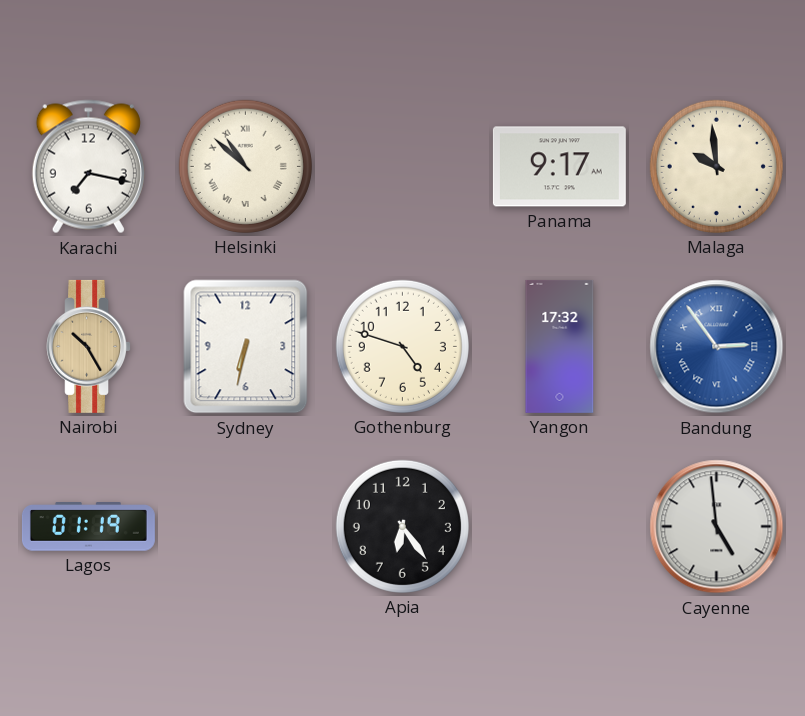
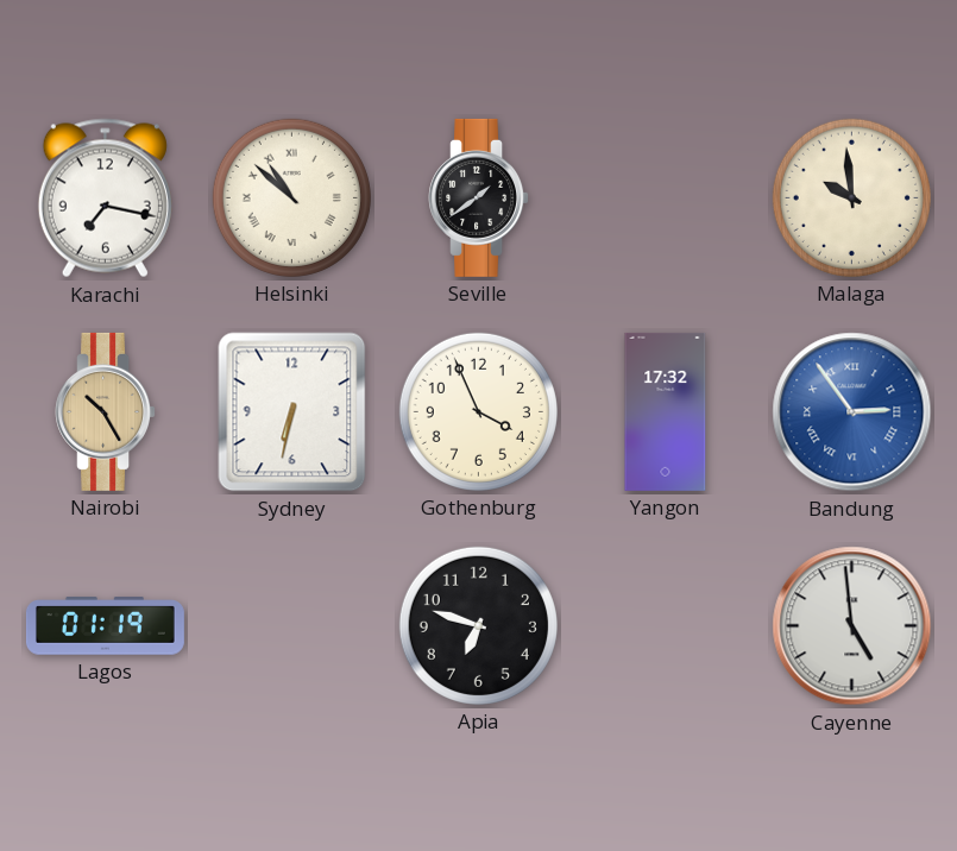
Seville: none -> 1:39
Panama: 9:17 -> none
Gothenburg: 4:48 -> 3:56
Apia: 6:24 -> 6:48
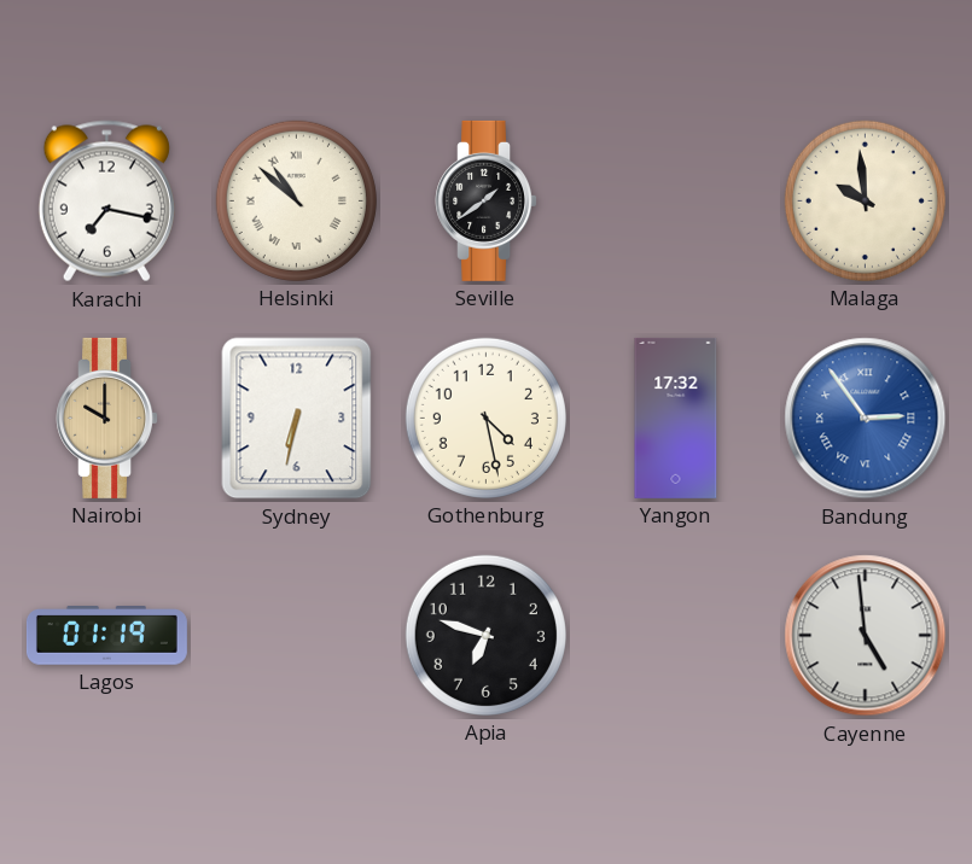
Nairobi: 10:25 -> 10:00
Gothenburg: 3:56 -> 4:28
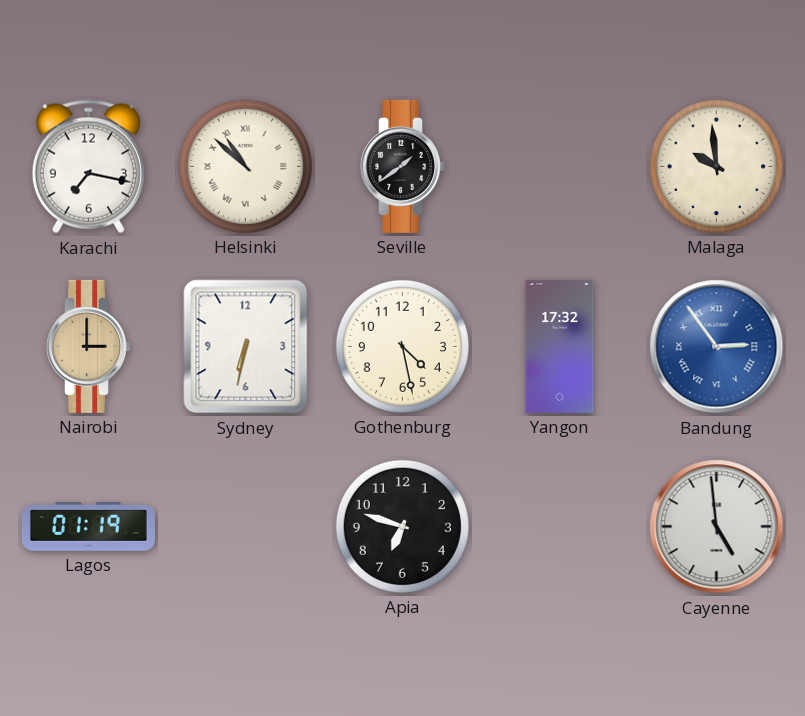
Nairobi: 10:00 -> 3:00
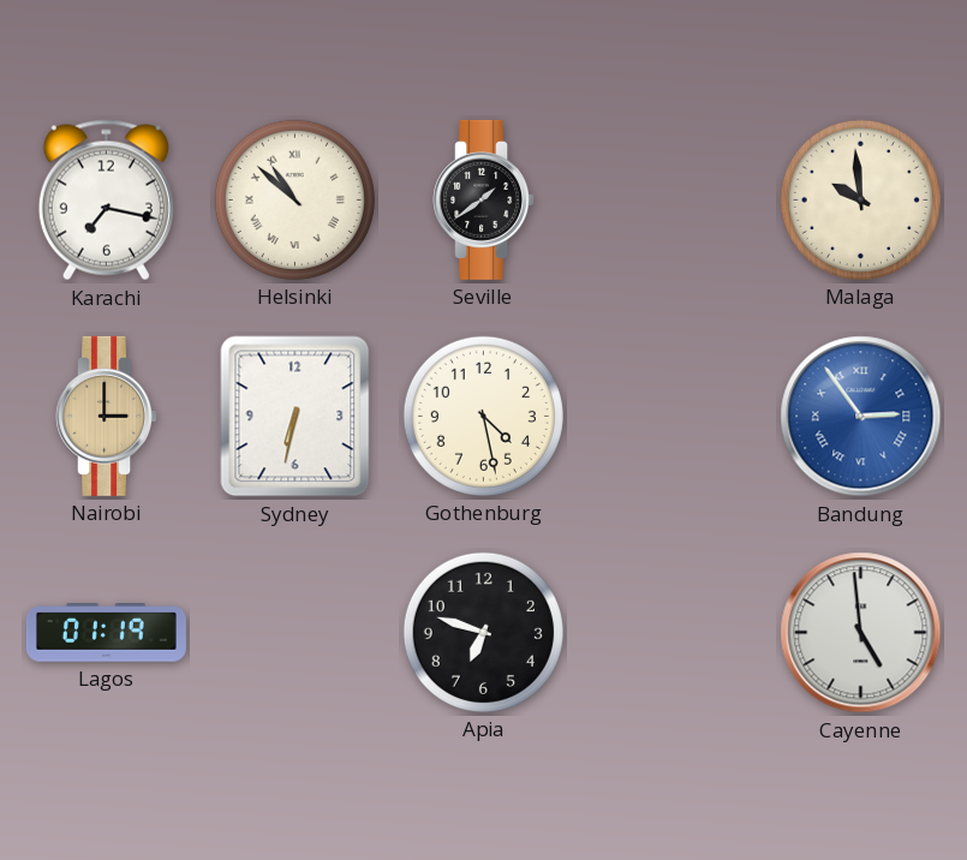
Yangon: 17:32 -> none
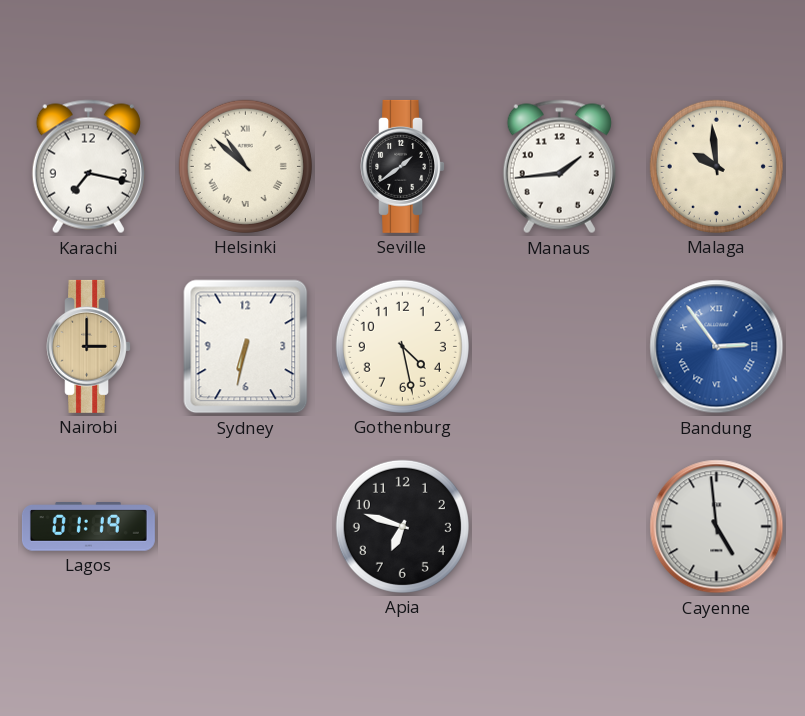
Manaus: none -> 1:44
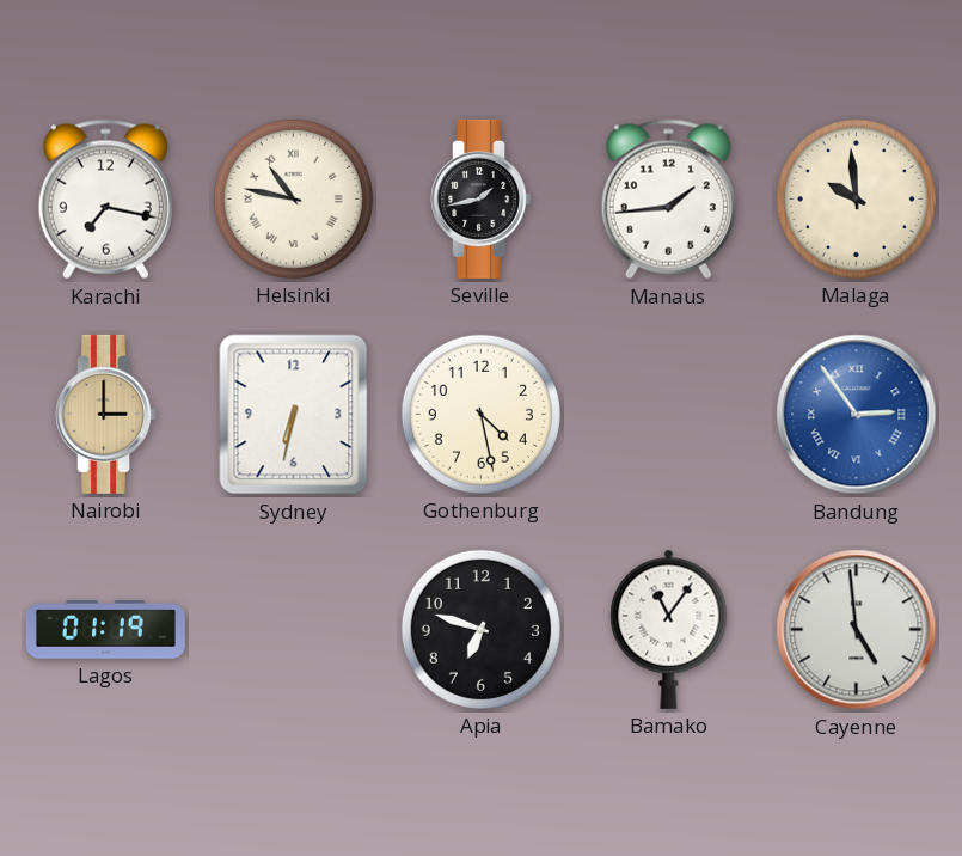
Helsinki: 10:52 -> 10:47
Seville: 1:39 -> 1:43
Bamako: none -> 11:06
